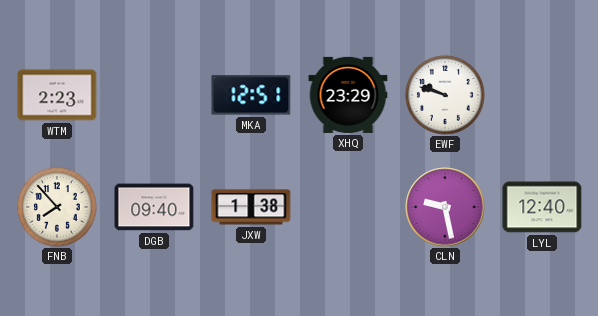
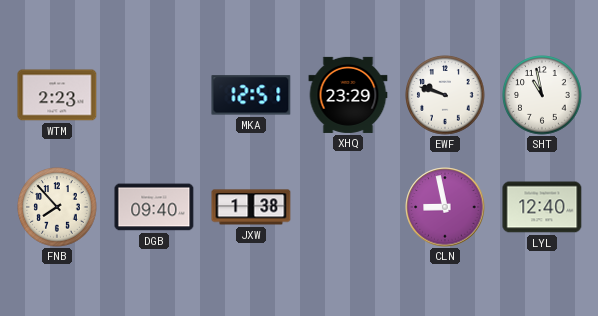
SHT: none -> 10:58
CLN: 9:28 -> 8:58
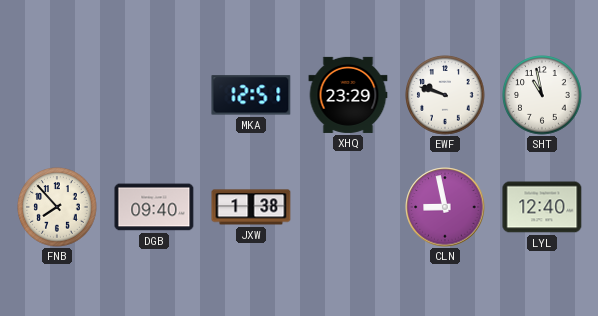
WTM: 2:23 -> none
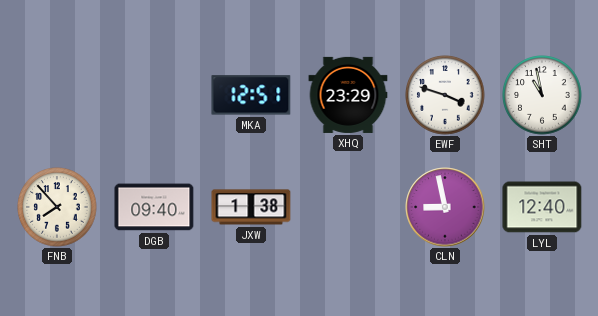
EWF: 9:48 -> 3:48
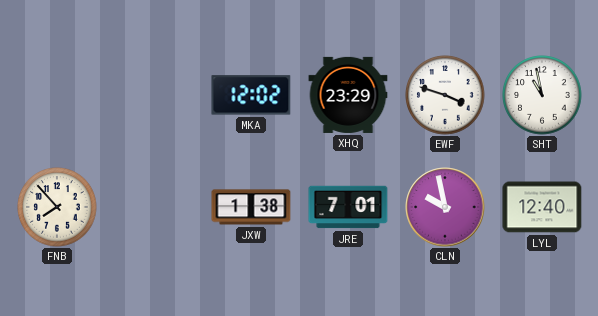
MKA: 12:51 -> 12:02
DGB: 09:40 -> none
JRE: none -> 7:01
CLN: 8:58 -> 9:58
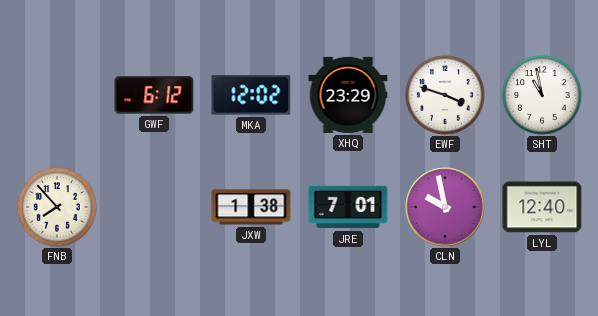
GWF: none -> 6:12
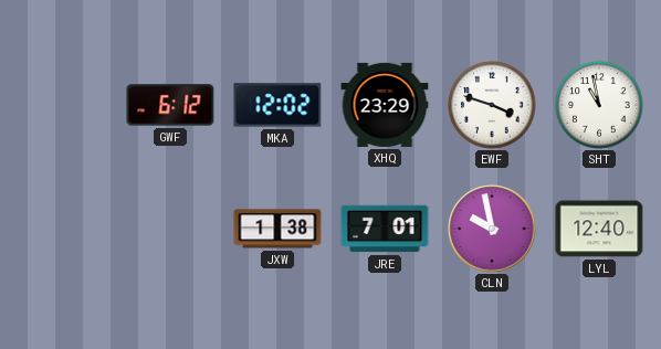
FNB: 7:53 -> none
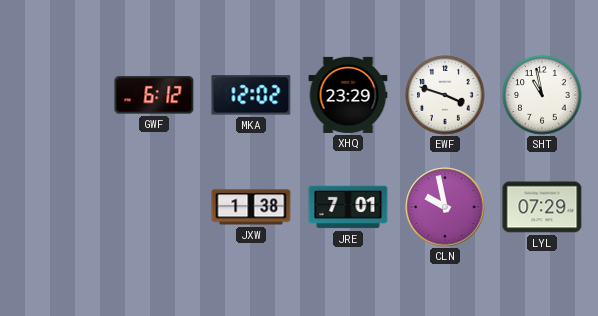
LYL: 12:40 -> 07:29
